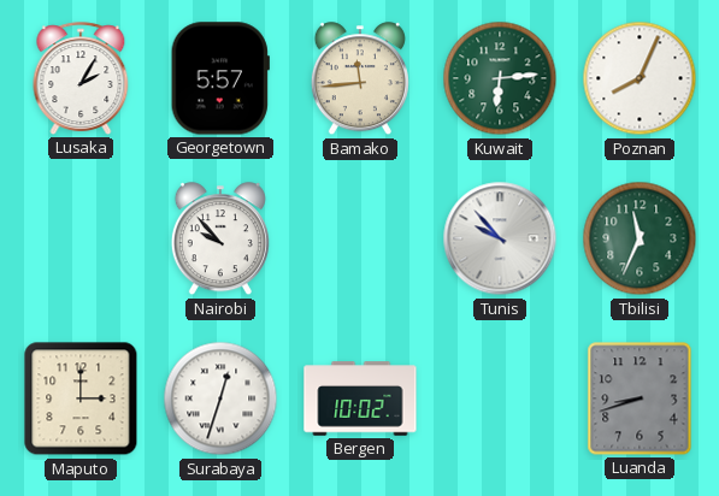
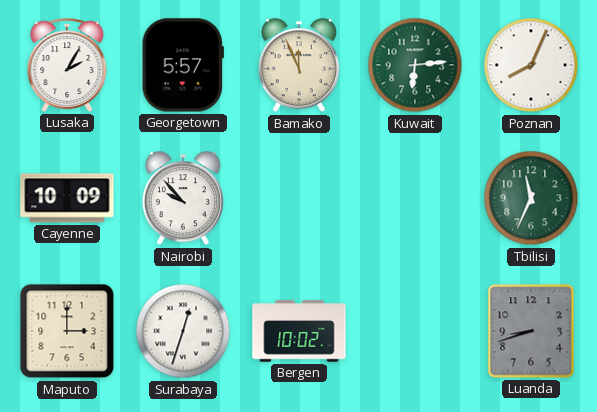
Bamako: 11:44 -> 11:56
Cayenne: none -> 10:09
Tunis: 9:53 -> none
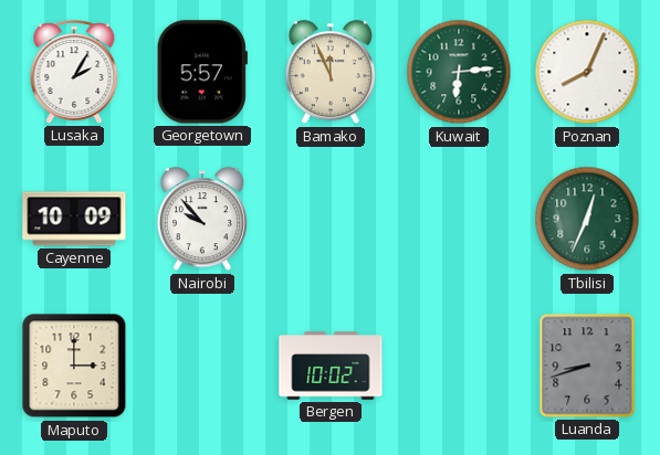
Tbilisi: 11:34 -> 12:34
Surabaya: 12:33 -> none
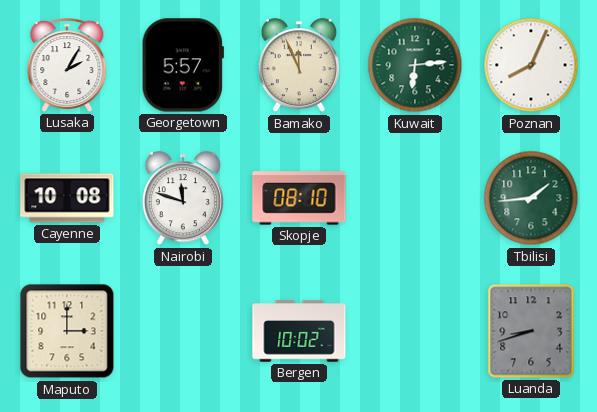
Cayenne: 10:09 -> 10:08
Nairobi: 9:53 -> 11:48
Skopje: none -> 08:10
Tbilisi: 12:34 -> 1:44
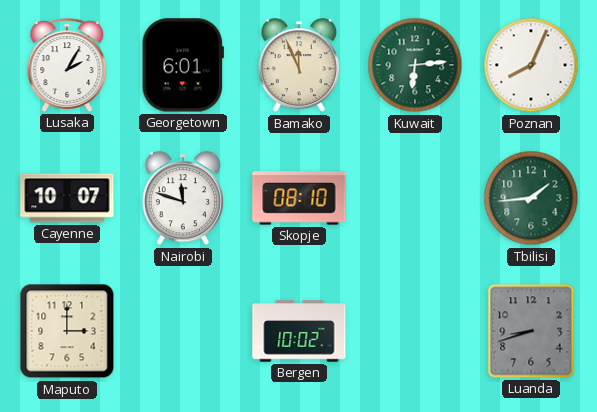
Georgetown: 5:57 -> 6:01
Cayenne: 10:08 -> 10:07
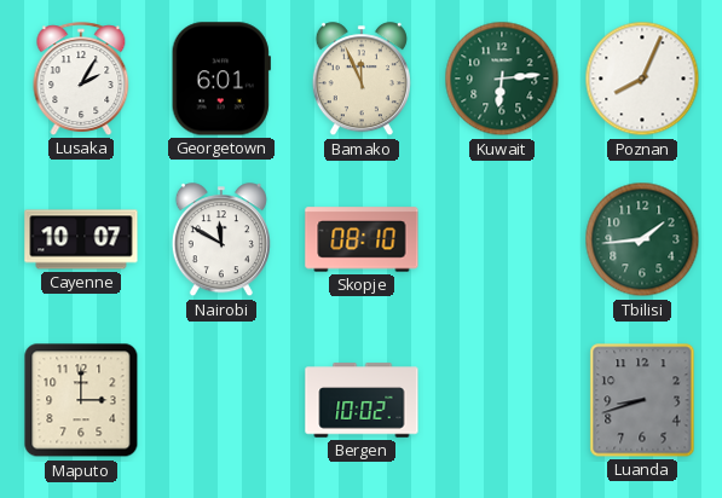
Nairobi: 11:48 -> 11:50
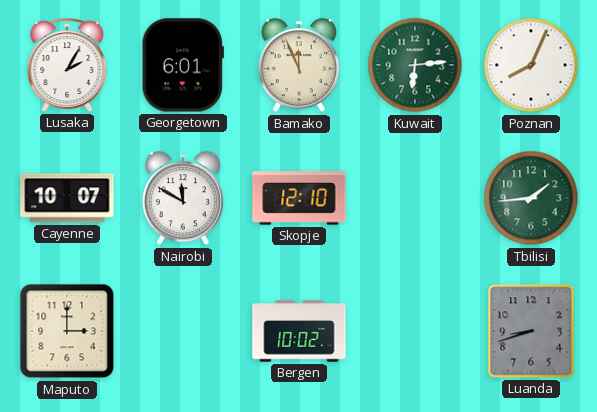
Skopje: 08:10 -> 12:10
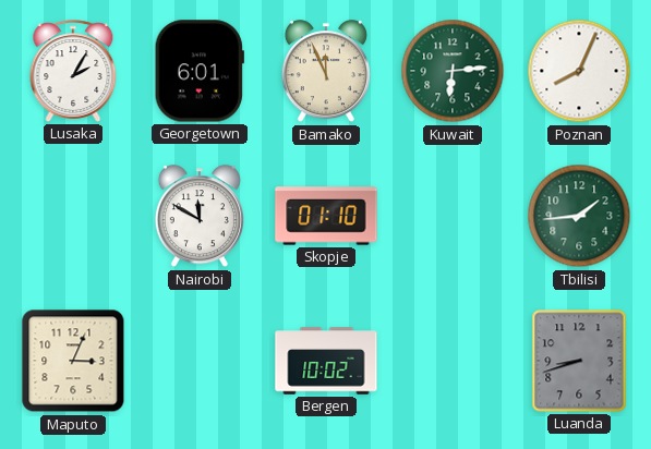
Cayenne: 10:07 -> none
Skopje: 12:10 -> 01:10
Maputo: 3:00 -> 3:04
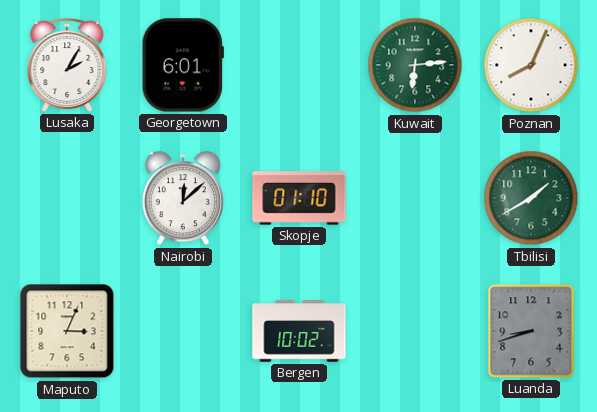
Bamako: 11:56 -> none
Nairobi: 11:50 -> 12:08
Tbilisi: 1:44 -> 1:40
